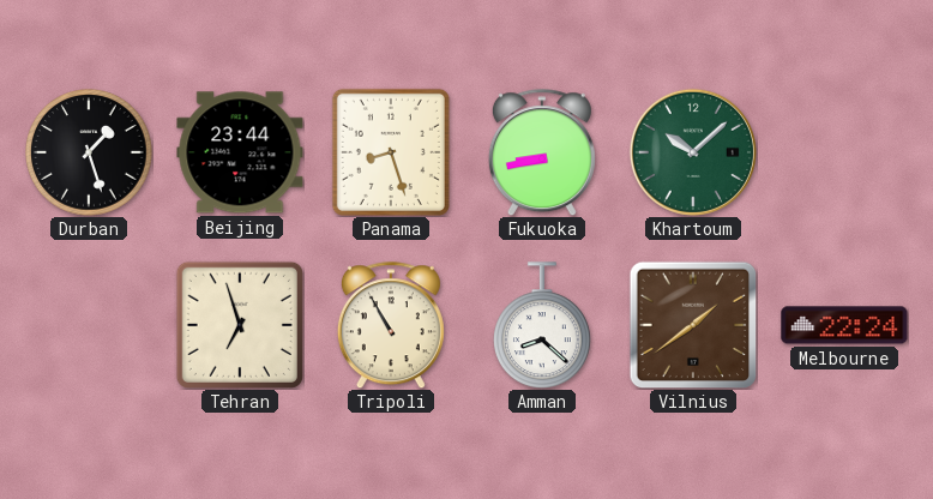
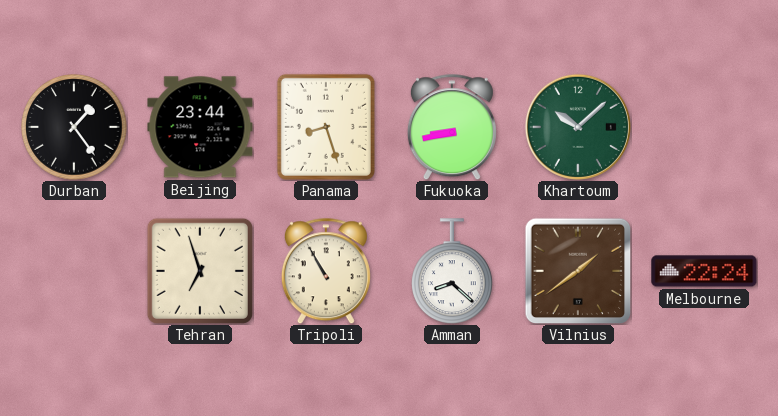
Durban: 1:27 -> 1:24
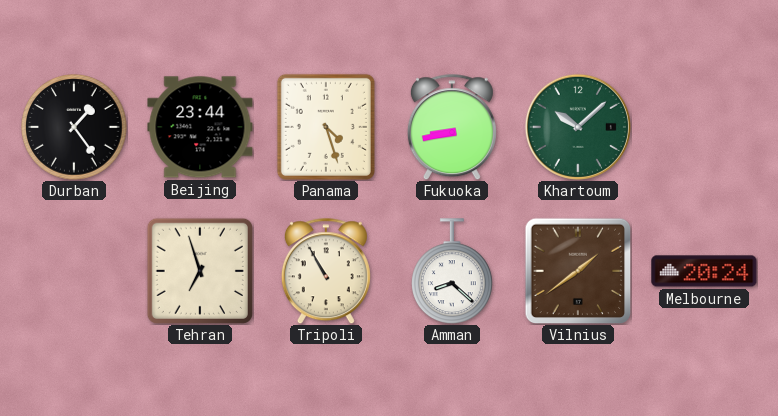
Panama: 8:27 -> 4:27
Melbourne: 22:24 -> 20:24
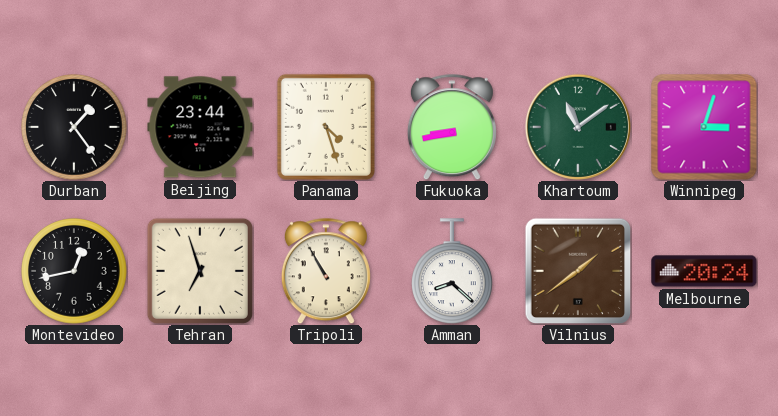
Khartoum: 10:08 -> 11:09
Winnipeg: none -> 3:03
Montevideo: none -> 12:43
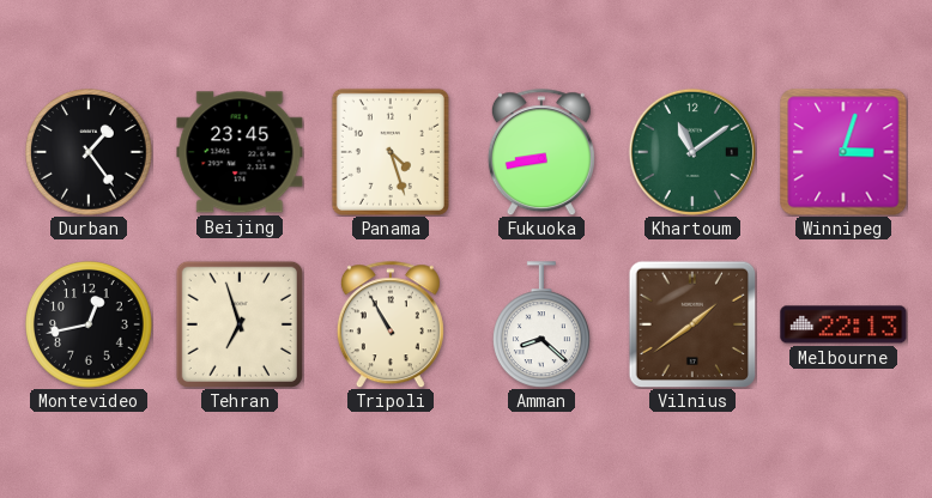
Beijing: 23:44 -> 23:45
Melbourne: 20:24 -> 22:13
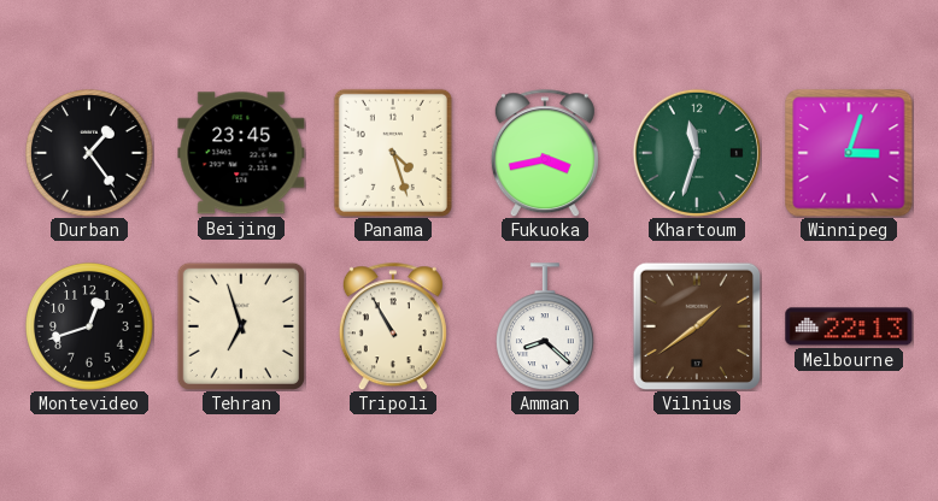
Fukuoka: 8:43 -> 3:43
Khartoum: 11:09 -> 11:33
Montevideo: 12:43 -> 12:42
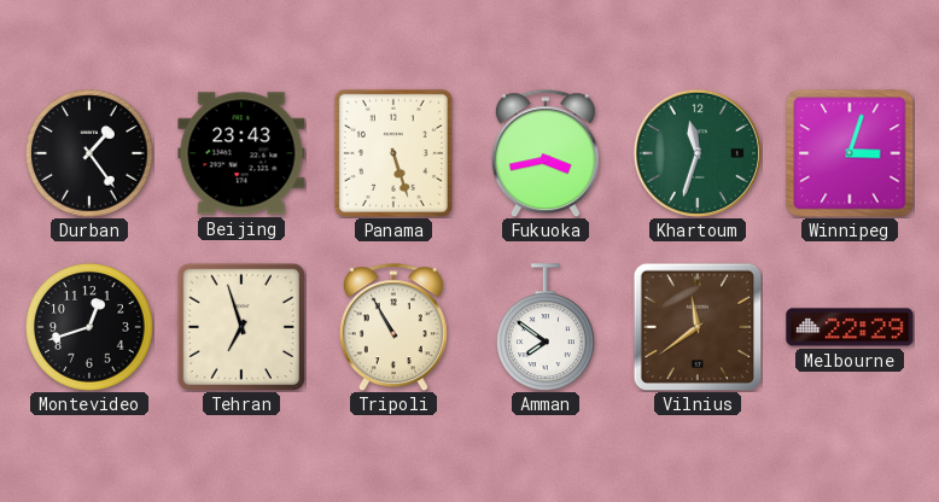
Beijing: 23:45 -> 23:43
Panama: 4:27 -> 5:27
Amman: 8:22 -> 7:51
Vilnius: 1:39 -> 11:39
Melbourne: 22:13 -> 22:29
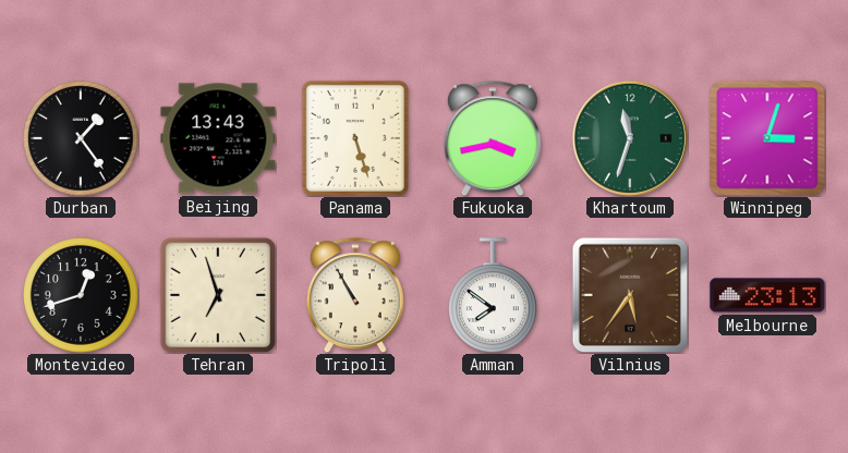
Beijing: 23:43 -> 13:43
Vilnius: 11:39 -> 5:36
Melbourne: 22:29 -> 23:13
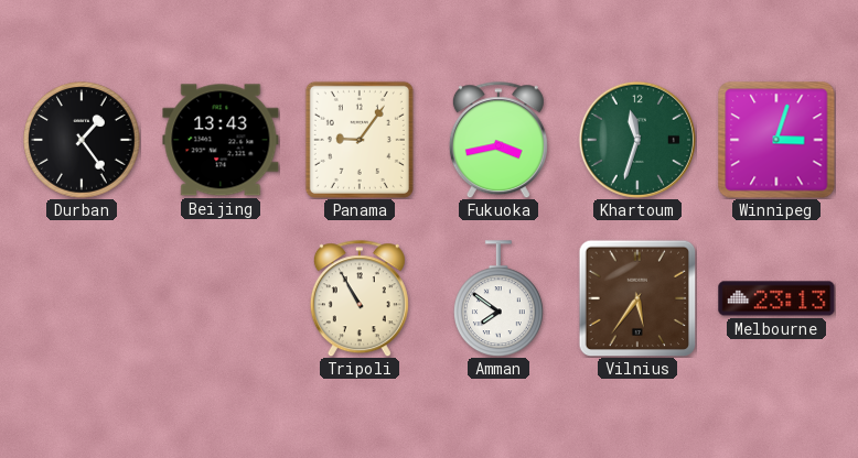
Panama: 5:27 -> 9:06
Montevideo: 12:42 -> none
Tehran: 6:57 -> none
